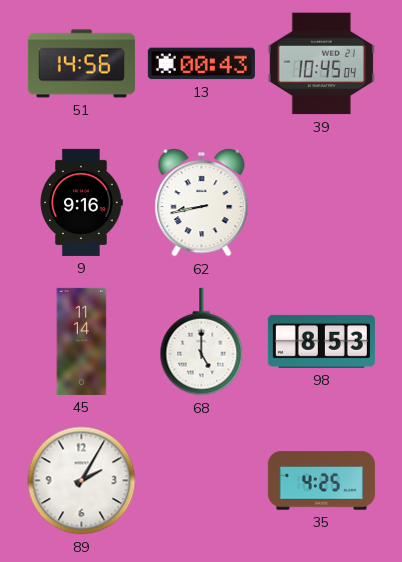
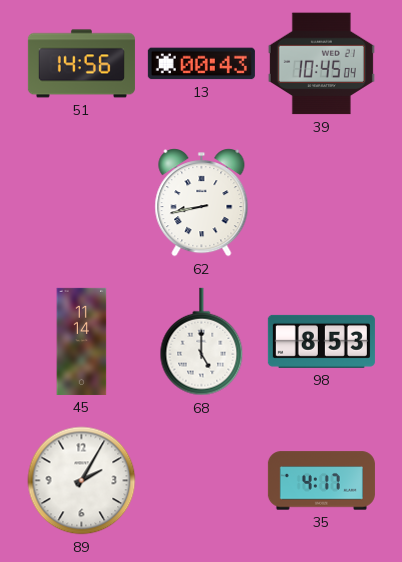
9: 9:16 -> none
35: 4:25 -> 4:17
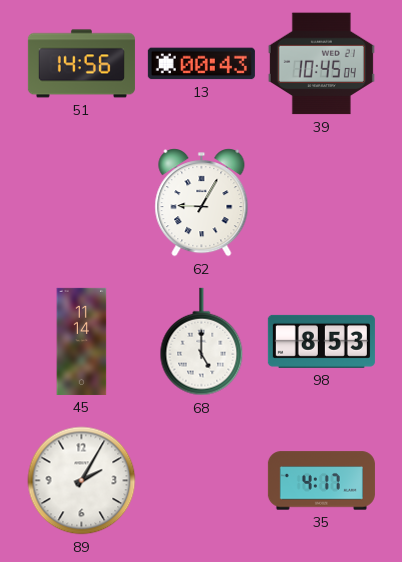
62: 8:43 -> 9:05
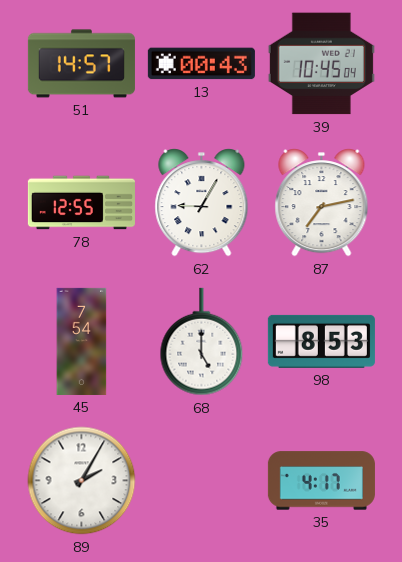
51: 14:56 -> 14:57
78: none -> 12:55
87: none -> 7:13
45: 11:14 -> 7:54
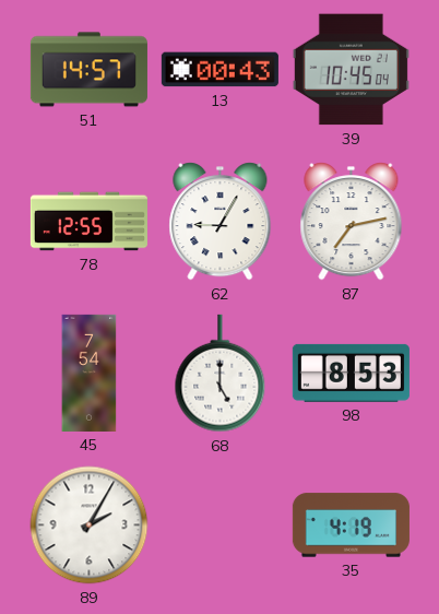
35: 4:17 -> 4:19
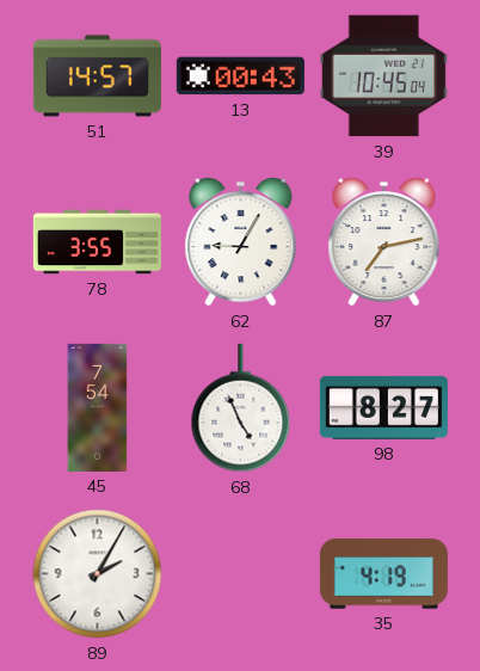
78: 12:55 -> 3:55
68: 5:00 -> 4:56
98: 8:53 -> 8:27
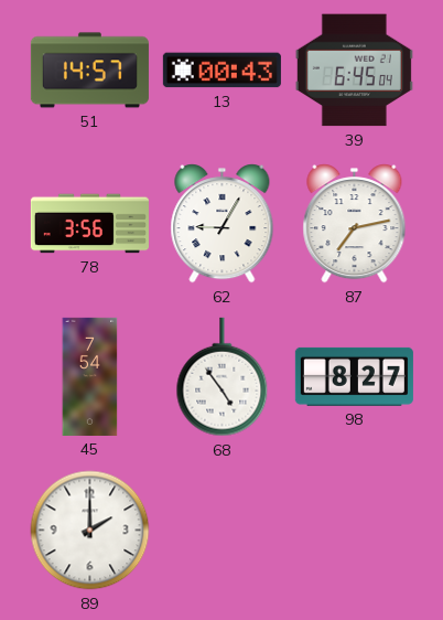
39: 10:45 -> 6:45
78: 3:55 -> 3:56
68: 4:56 -> 4:54
89: 2:05 -> 2:00
35: 4:19 -> none
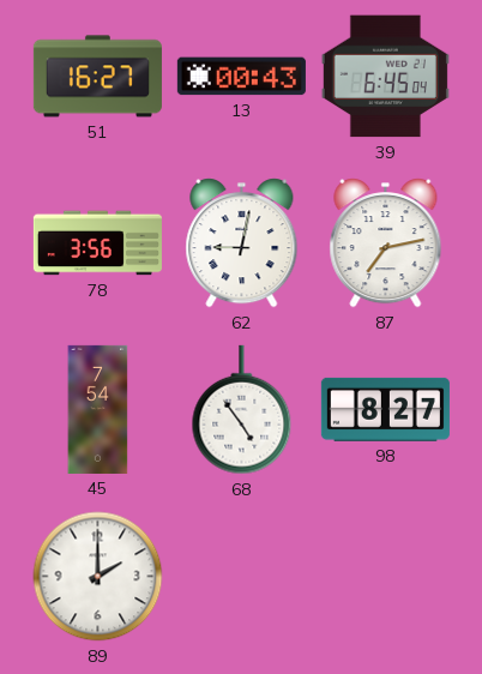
51: 14:57 -> 16:27
62: 9:05 -> 9:02
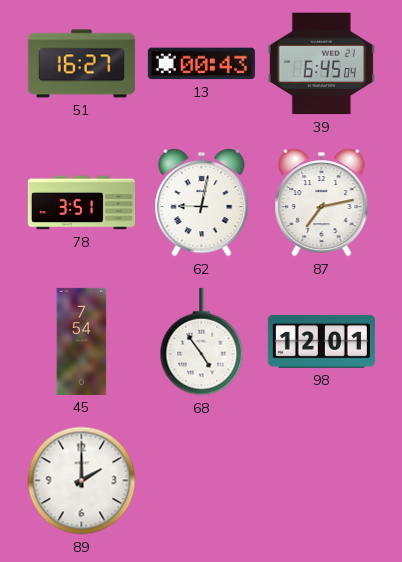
78: 3:56 -> 3:51
98: 8:27 -> 12:01
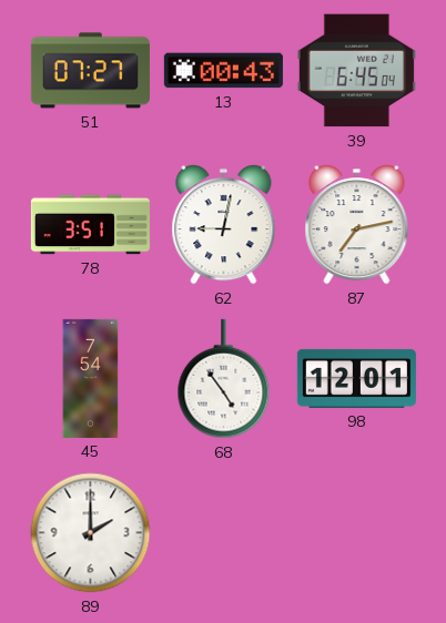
51: 16:27 -> 07:27
